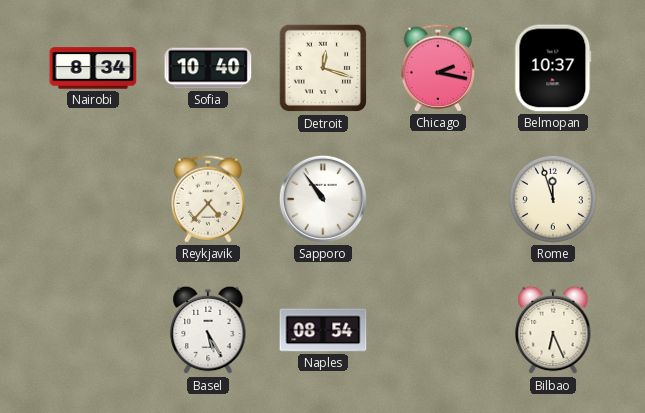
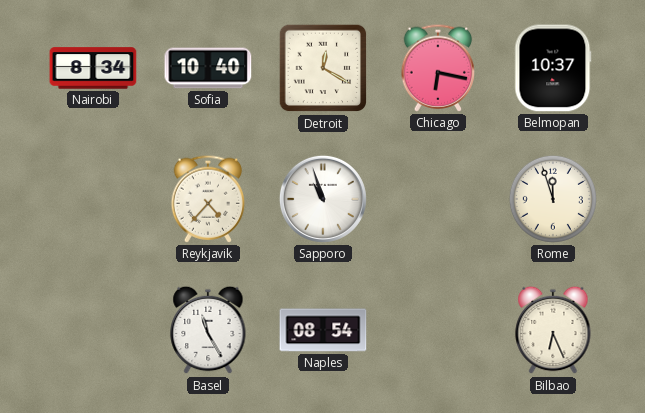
Detroit: 12:18 -> 12:20
Chicago: 2:17 -> 6:17
Sapporo: 10:54 -> 10:57
Basel: 5:25 -> 11:25
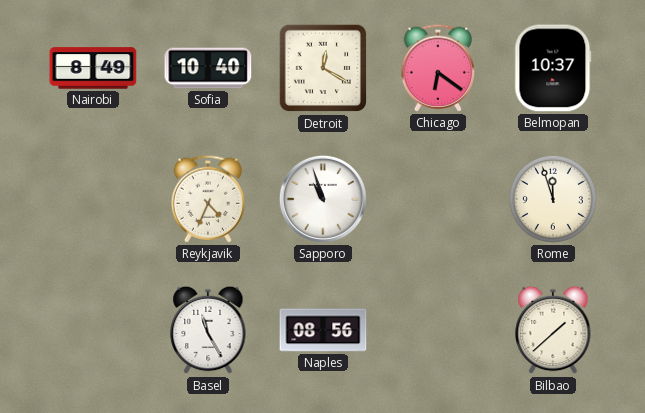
Nairobi: 8:34 -> 8:49
Chicago: 6:17 -> 6:21
Reykjavik: 4:37 -> 4:34
Naples: 08:54 -> 08:56
Bilbao: 6:26 -> 1:38
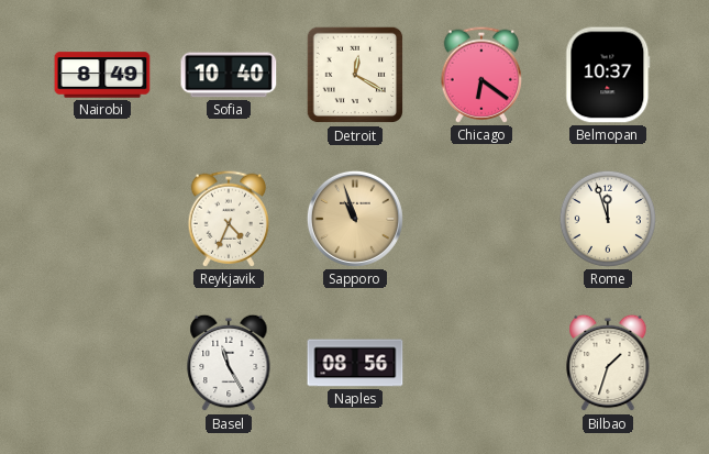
Sapporo dial: white -> champagne
Bilbao: 1:38 -> 1:33
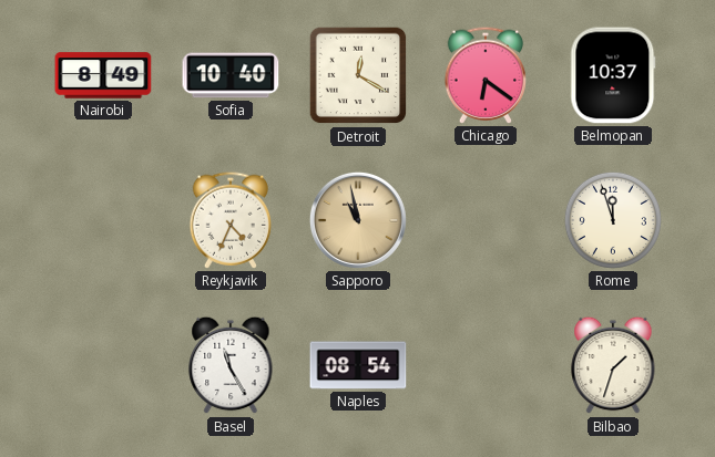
Sapporo: 10:57 -> 10:58
Naples: 08:56 -> 08:54
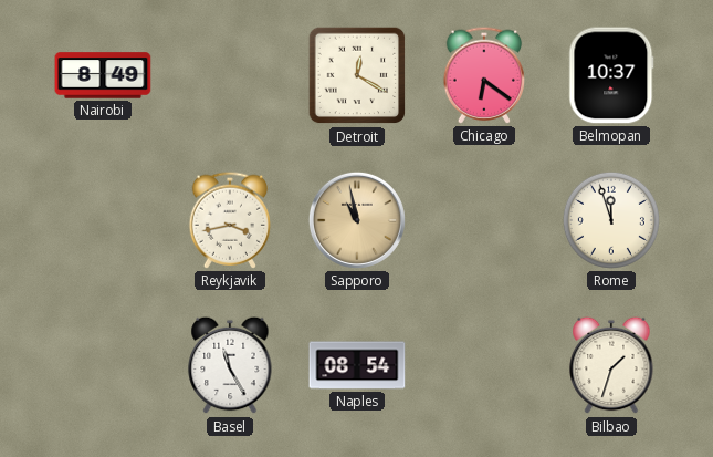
Sofia: 10:40 -> none
Reykjavik: 4:34 -> 3:43
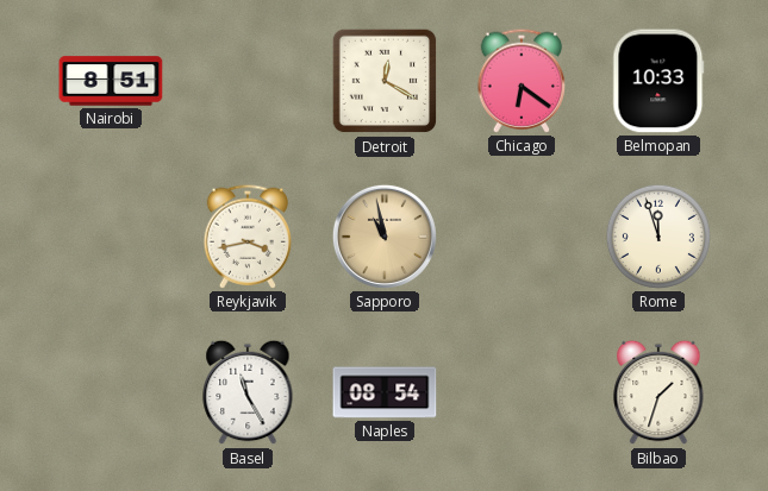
Nairobi: 8:49 -> 8:51
Belmopan: 10:37 -> 10:33
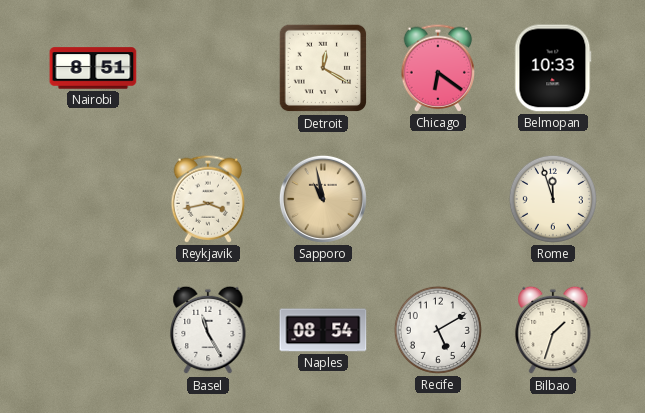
Recife: none -> 5:10
